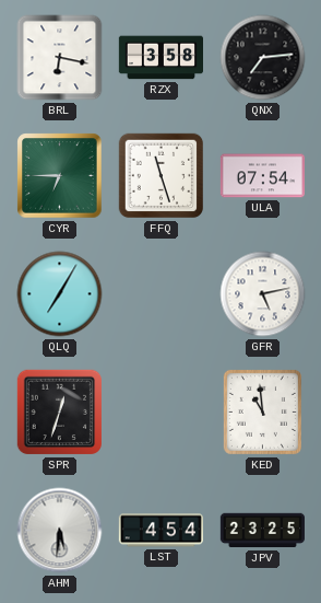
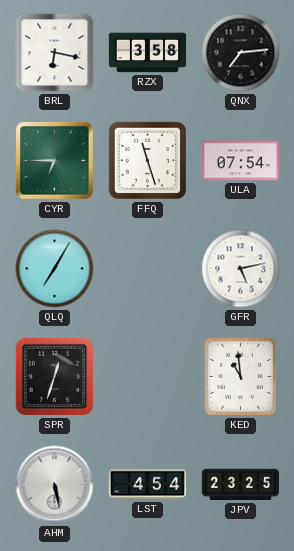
AHM: 5:31 -> 5:28
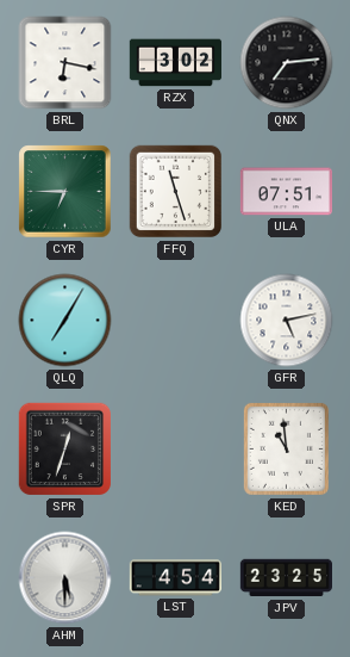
RZX: 3:58 -> 3:02
ULA: 07:54 -> 07:51
AHM: 5:28 -> 5:30
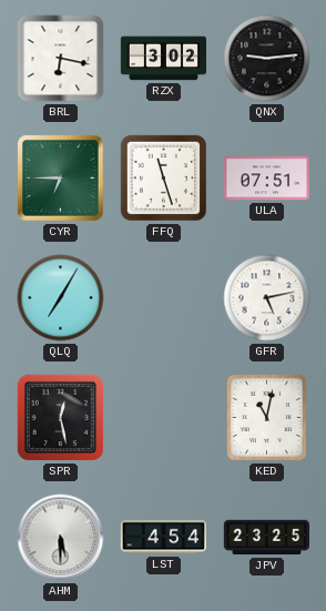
QNX: 7:14 -> 9:14
SPR: 12:33 -> 12:28
KED: 10:59 -> 11:02
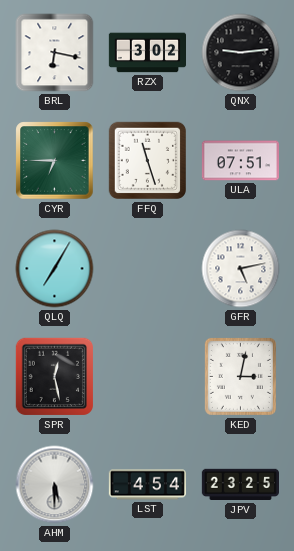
KED: 11:02 -> 3:02
